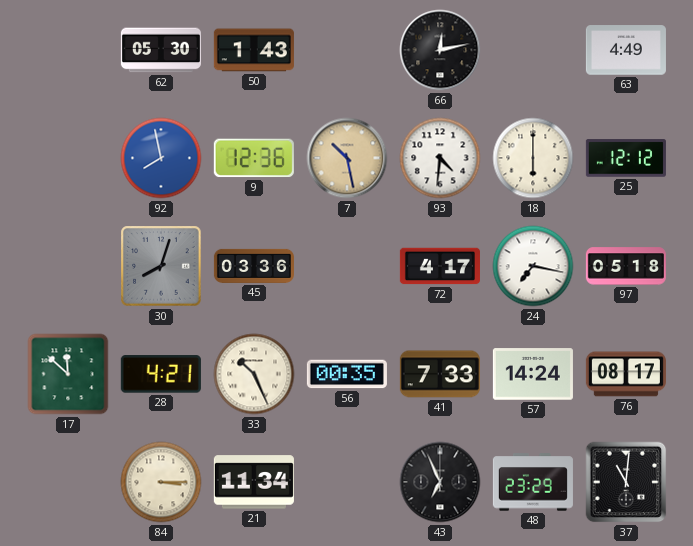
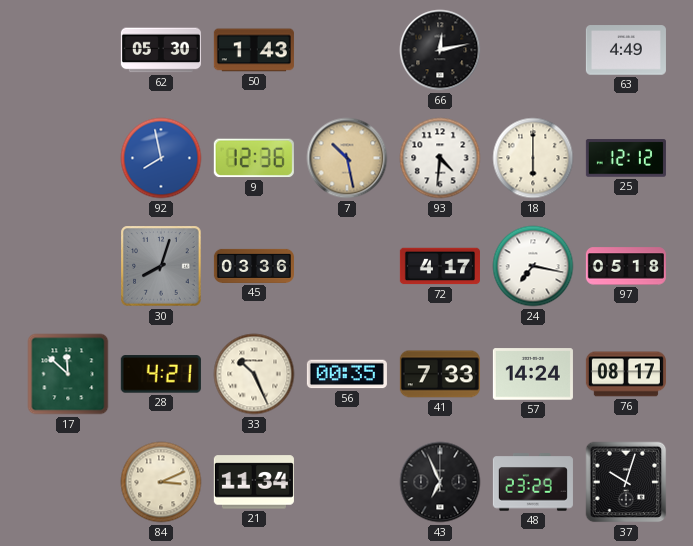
84: 3:15 -> 3:11
37: 11:01 -> 10:03
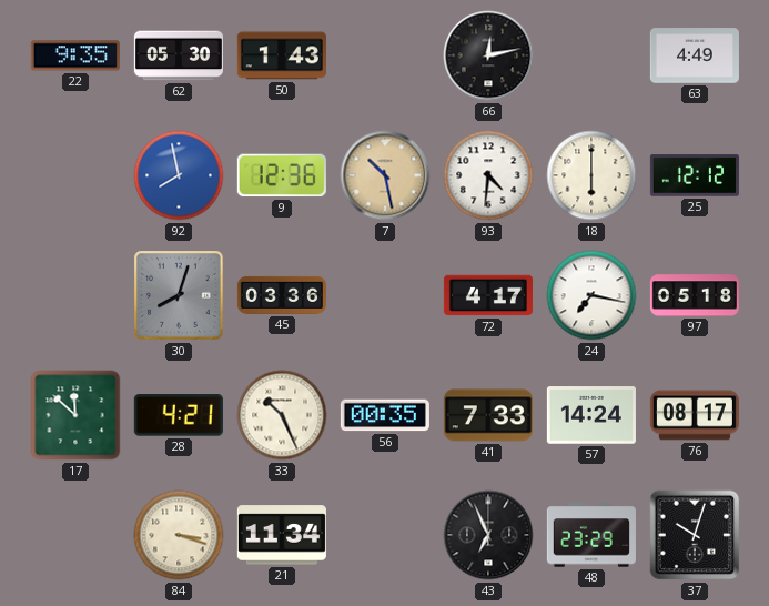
22: none -> 9:35
84: 3:11 -> 3:18
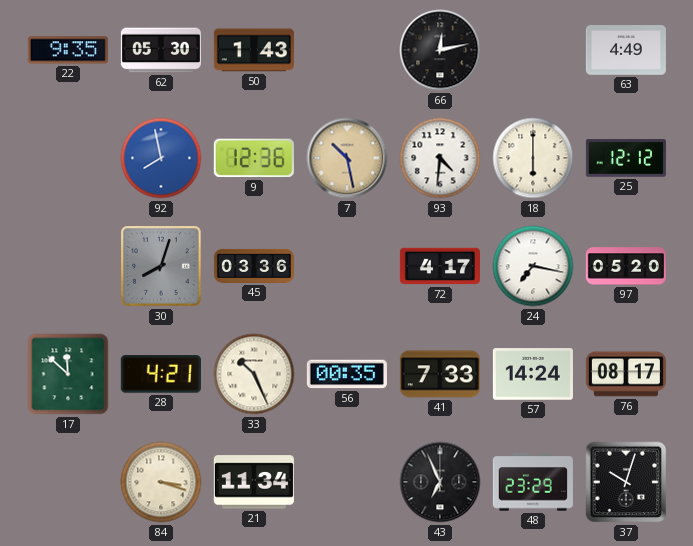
97: 05:18 -> 05:20
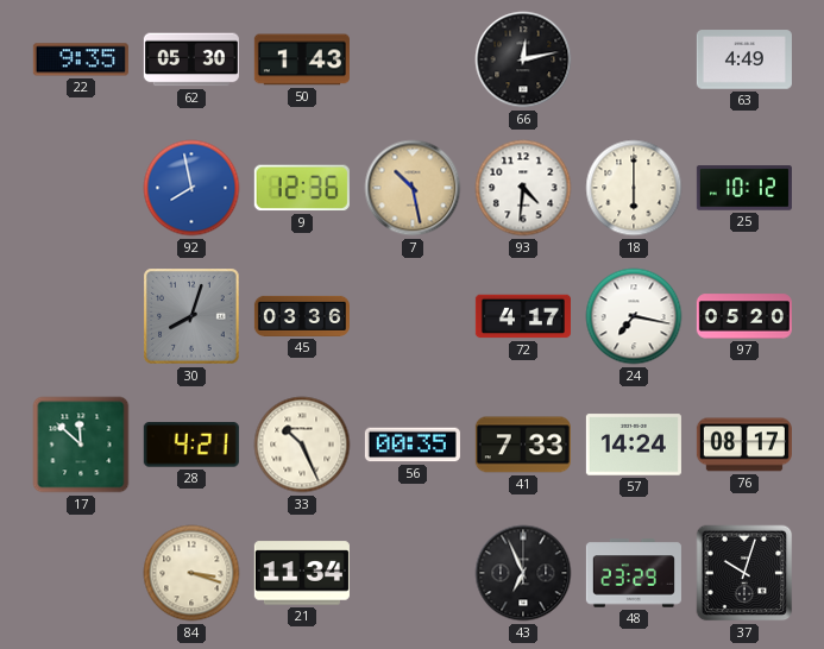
25: 12:12 -> 10:12
